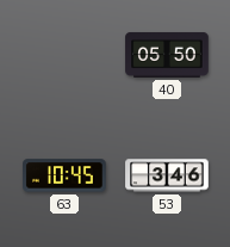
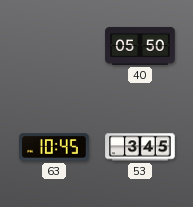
53: 3:46 -> 3:45
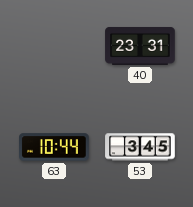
40: 05:50 -> 23:31
63: 10:45 -> 10:44
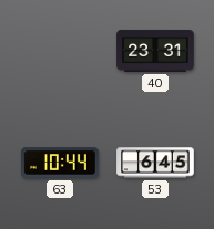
53: 3:45 -> 6:45
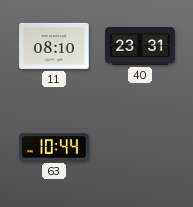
11: none -> 08:10
53: 6:45 -> none
